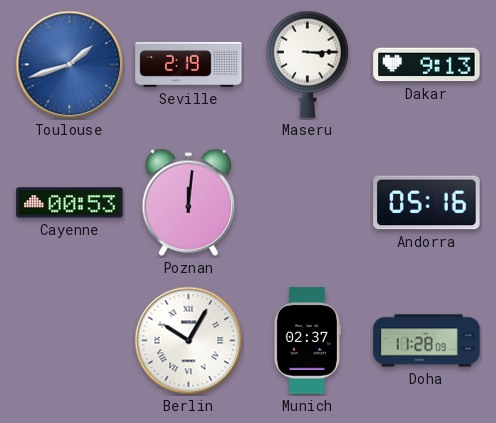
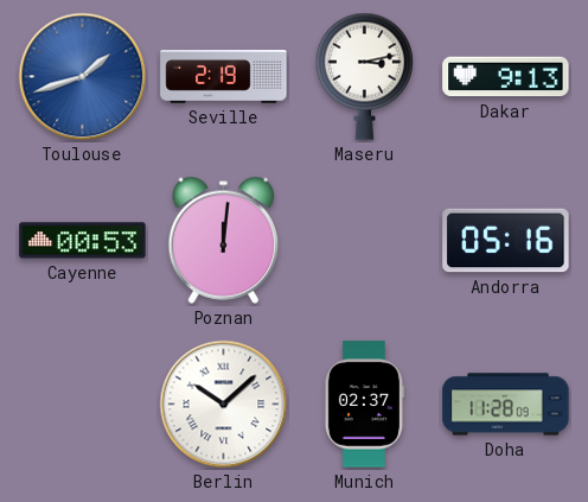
Maseru: 3:15 -> 3:13
Berlin: 10:05 -> 10:08
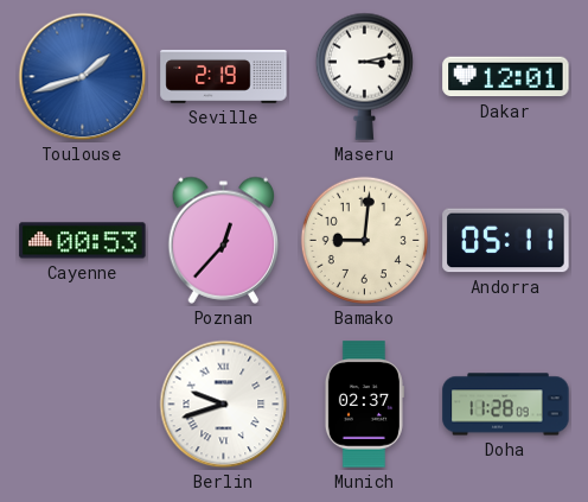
Dakar: 9:13 -> 12:01
Poznan: 12:01 -> 12:37
Bamako: none -> 9:01
Andorra: 05:16 -> 05:11
Berlin: 10:08 -> 9:42
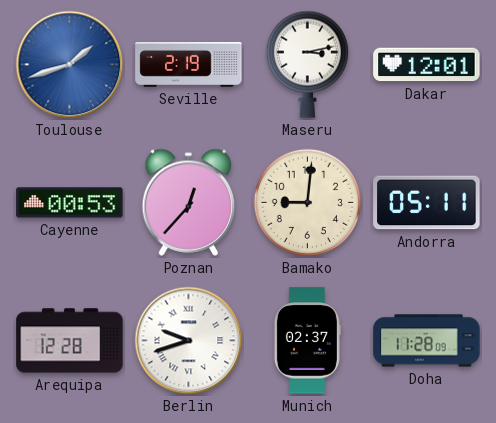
Arequipa: none -> 12:28
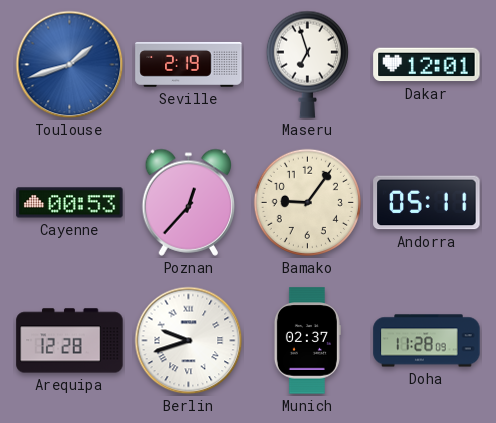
Maseru: 3:13 -> 6:57
Bamako: 9:01 -> 9:06
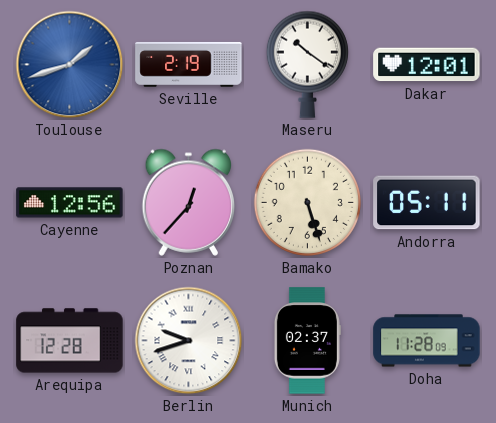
Maseru: 6:57 -> 10:21
Cayenne: 00:53 -> 12:56
Bamako: 9:06 -> 5:27
